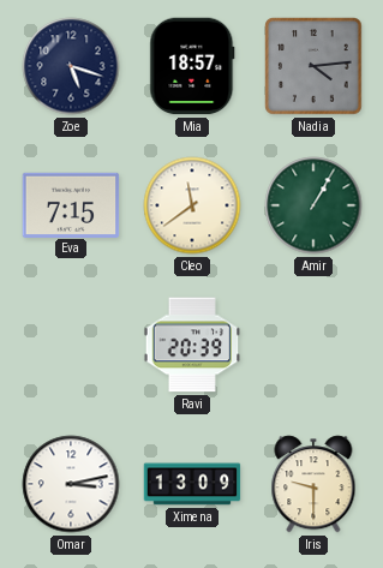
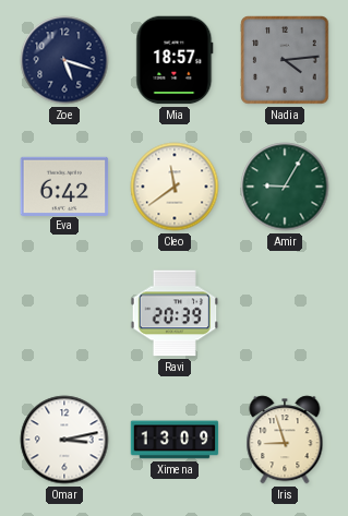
Eva: 7:15 -> 6:42
Amir: 1:05 -> 9:05
Iris: 9:30 -> 8:57
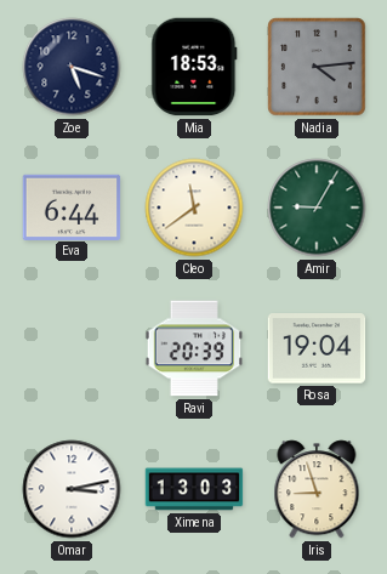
Mia: 18:57 -> 18:53
Eva: 6:42 -> 6:44
Rosa: none -> 19:04
Ximena: 13:09 -> 13:03
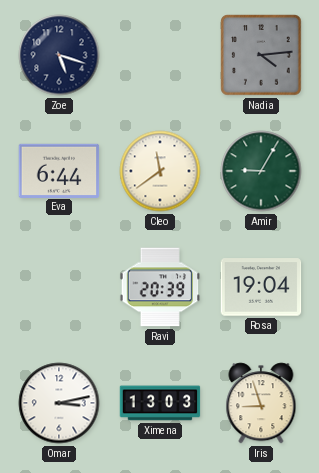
Mia: 18:53 -> none
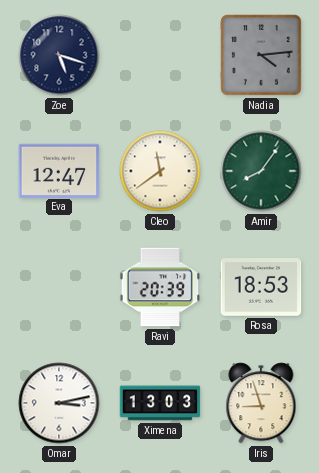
Eva: 6:44 -> 12:47
Amir: 9:05 -> 8:06
Rosa: 19:04 -> 18:53
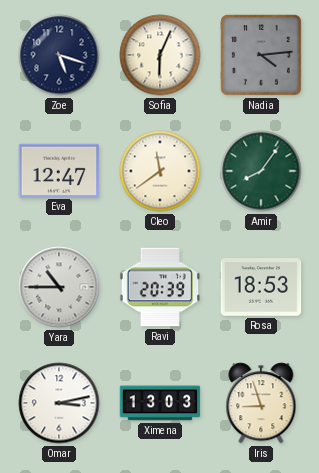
Sofia: none -> 6:04
Yara: none -> 10:45
